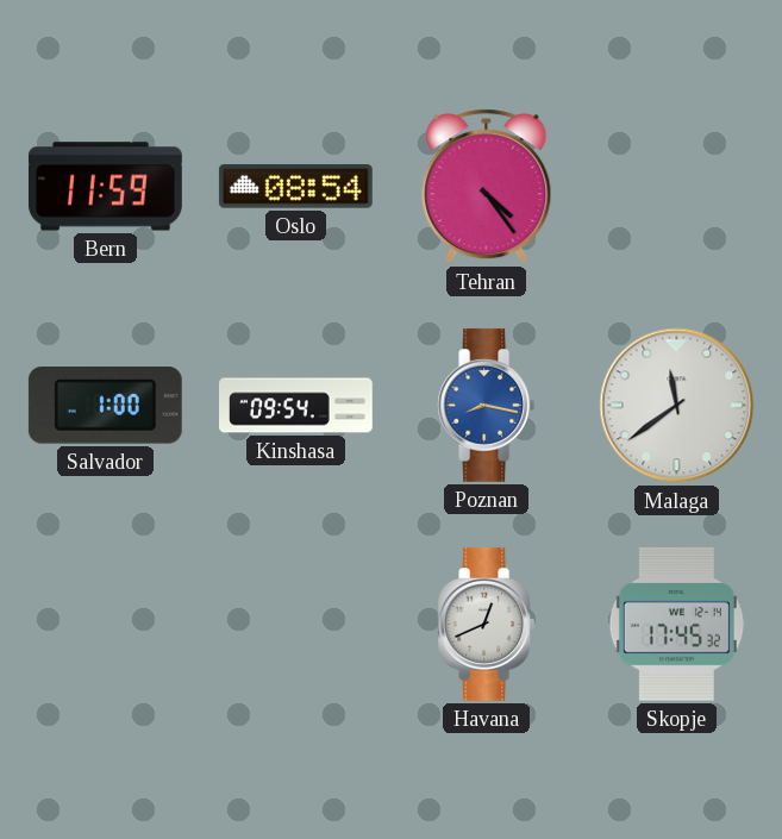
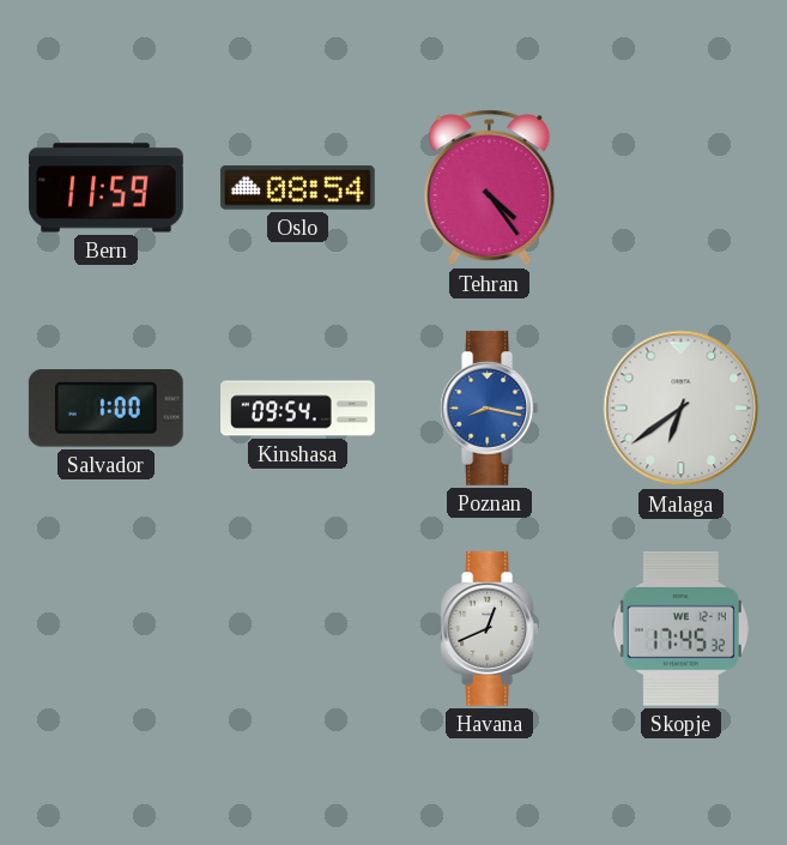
Malaga: 11:39 -> 6:39
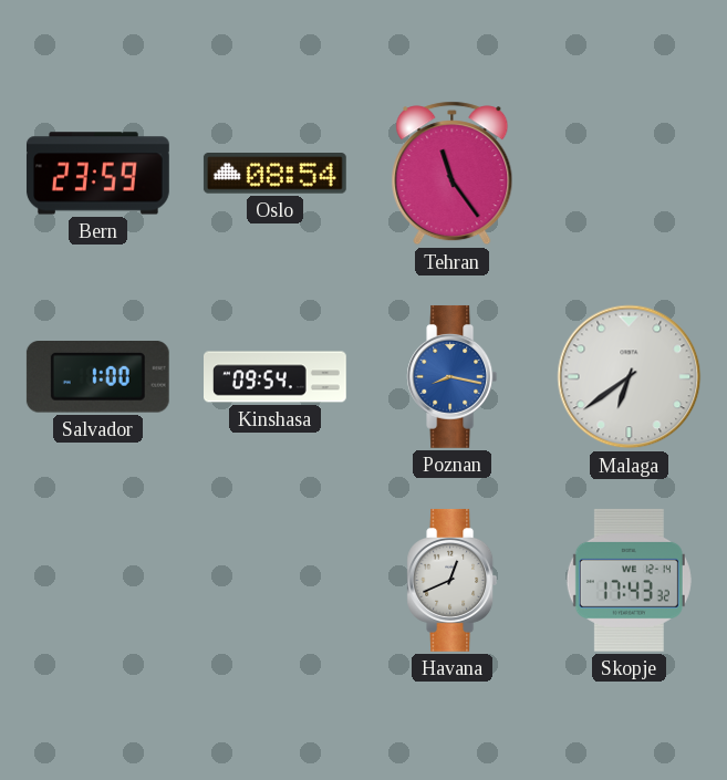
Bern: 11:59 -> 23:59
Tehran: 4:24 -> 11:24
Skopje: 17:45 -> 17:43
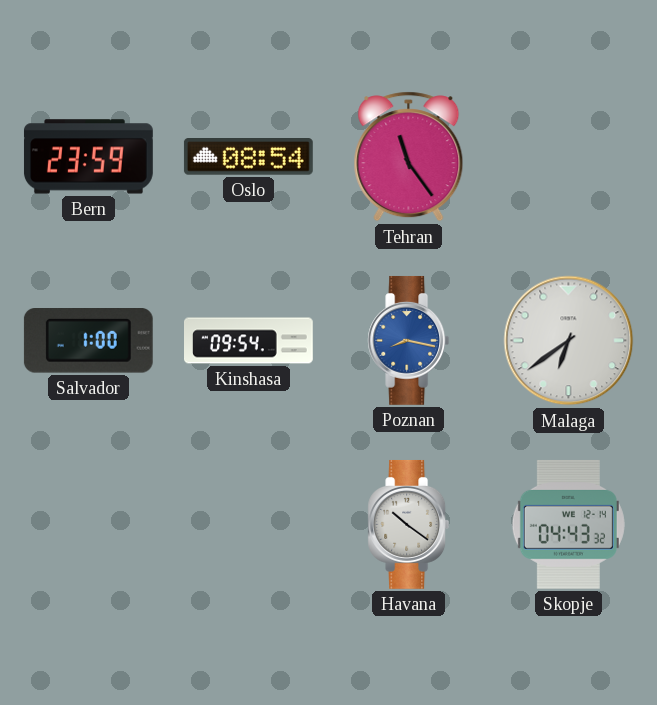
Havana: 12:41 -> 10:21
Skopje: 17:43 -> 04:43
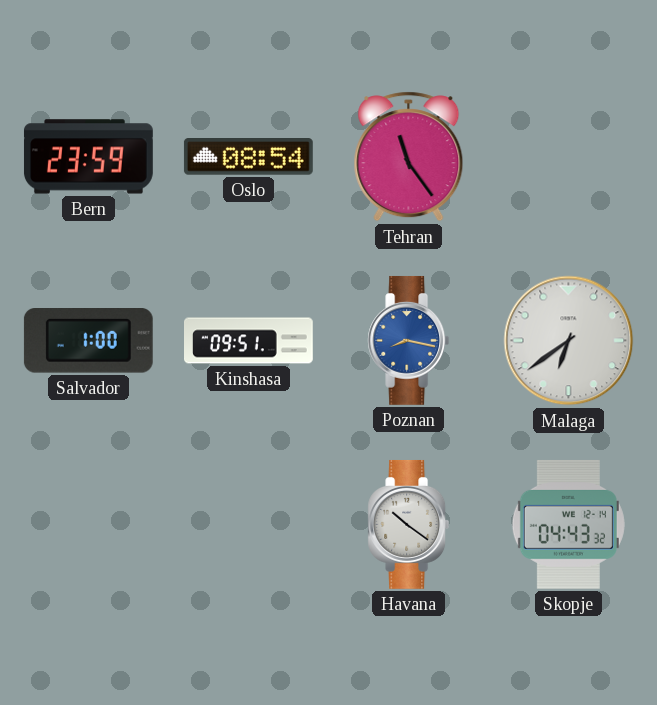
Kinshasa: 09:54 -> 09:51
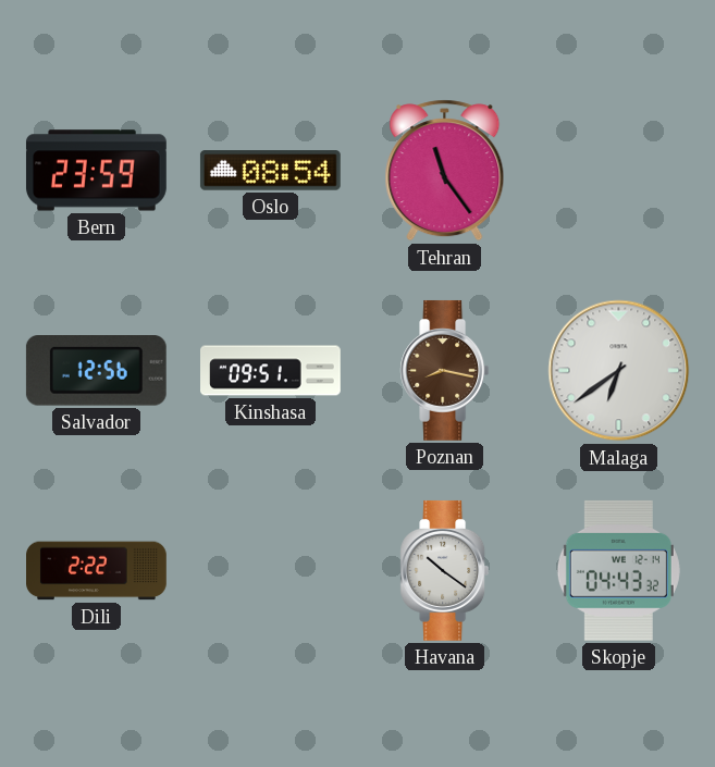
Salvador: 1:00 -> 12:56
Poznan dial: blue -> brown
Dili: none -> 2:22
